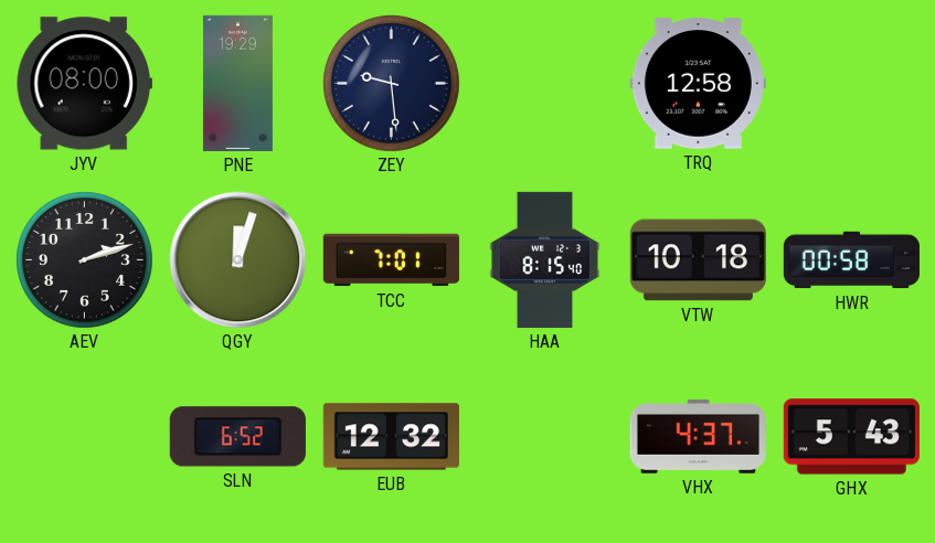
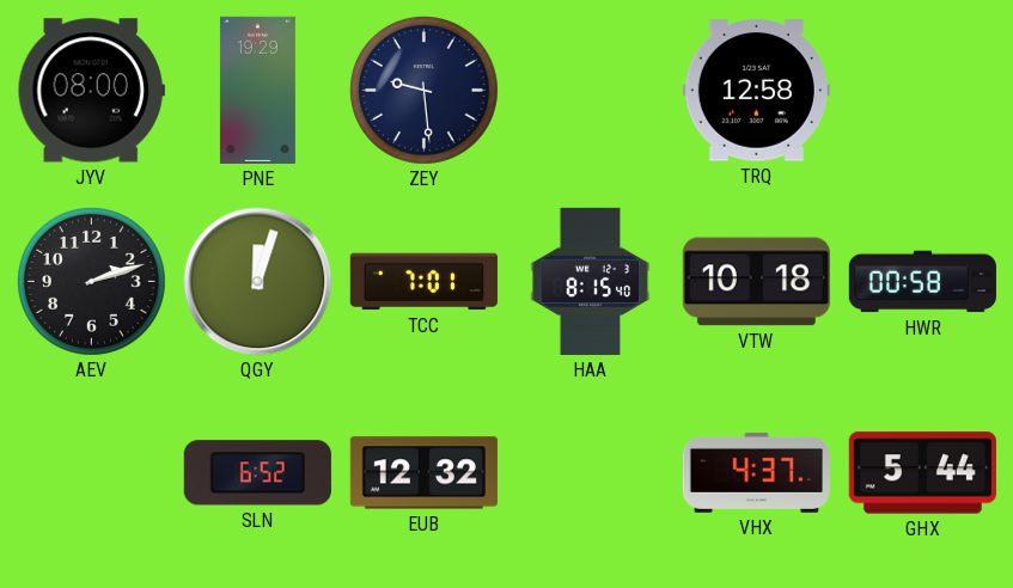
GHX: 5:43 -> 5:44
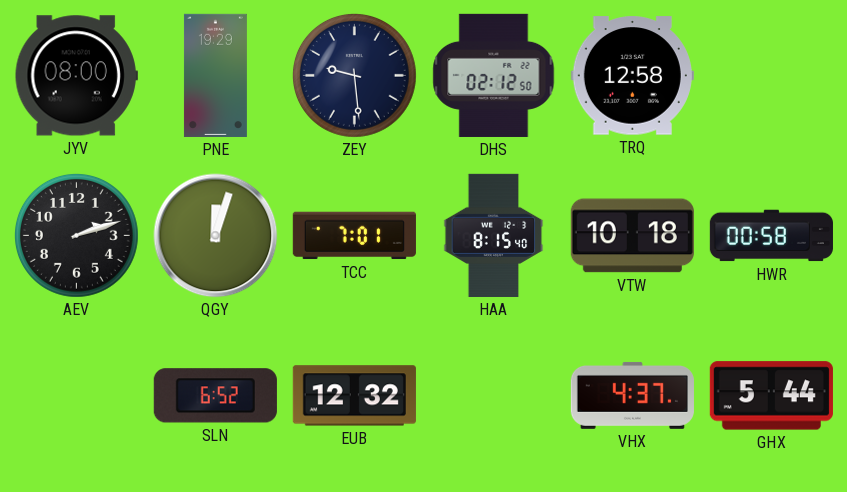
DHS: none -> 02:12
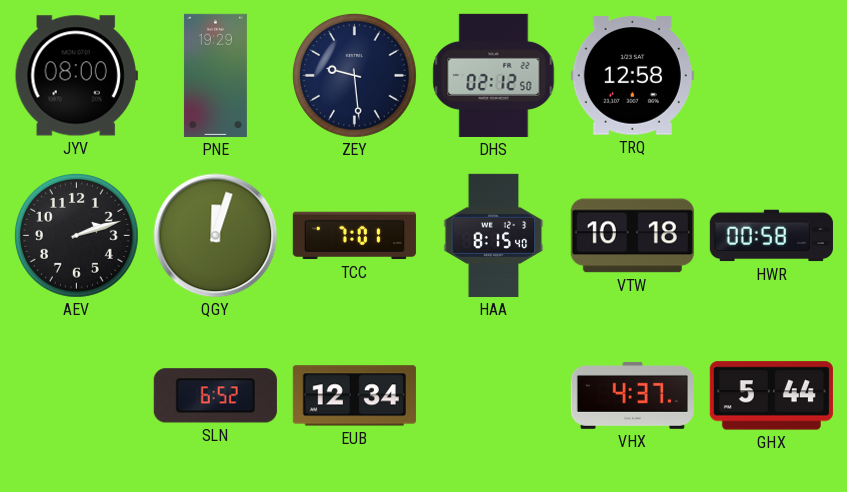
EUB: 12:32 -> 12:34
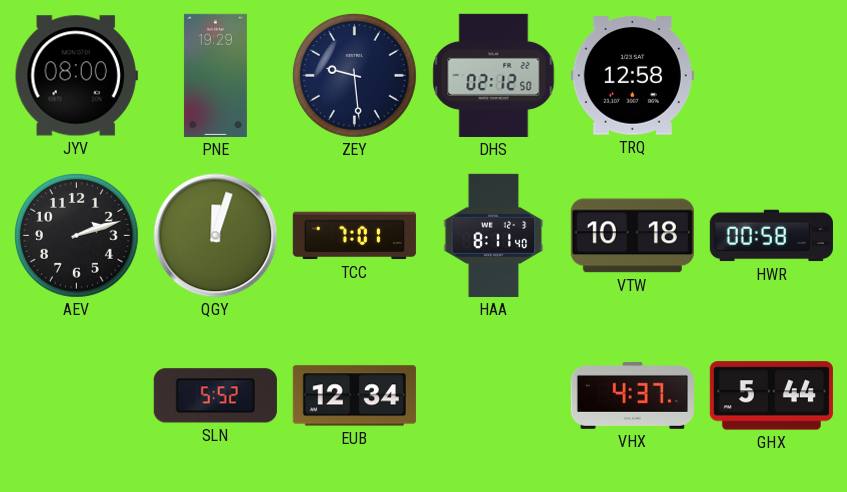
HAA: 8:15 -> 8:11
SLN: 6:52 -> 5:52
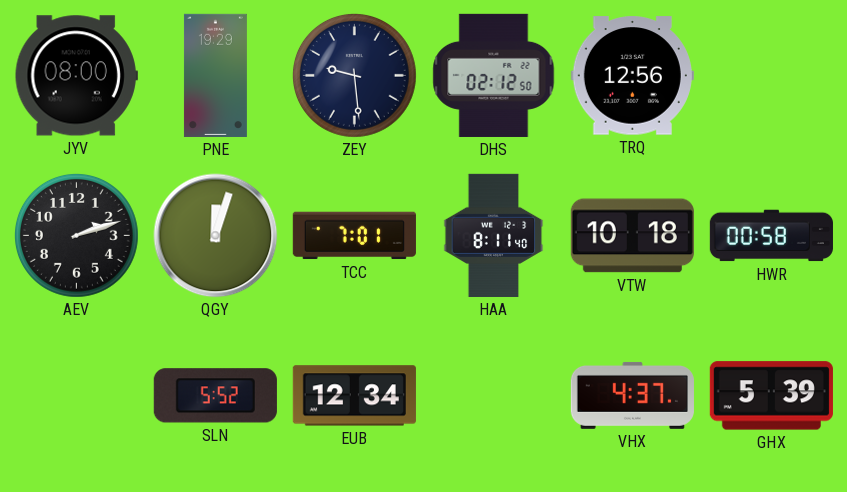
TRQ: 12:58 -> 12:56
GHX: 5:44 -> 5:39
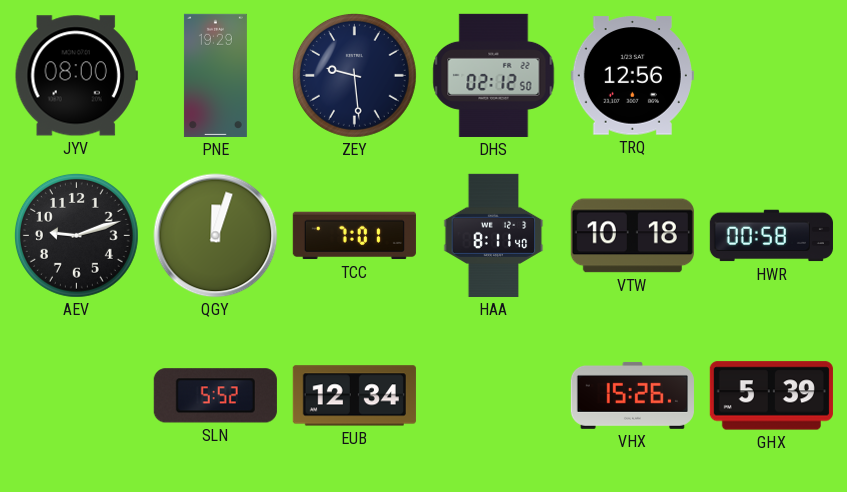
AEV: 2:12 -> 9:12
VHX: 4:37 -> 15:26
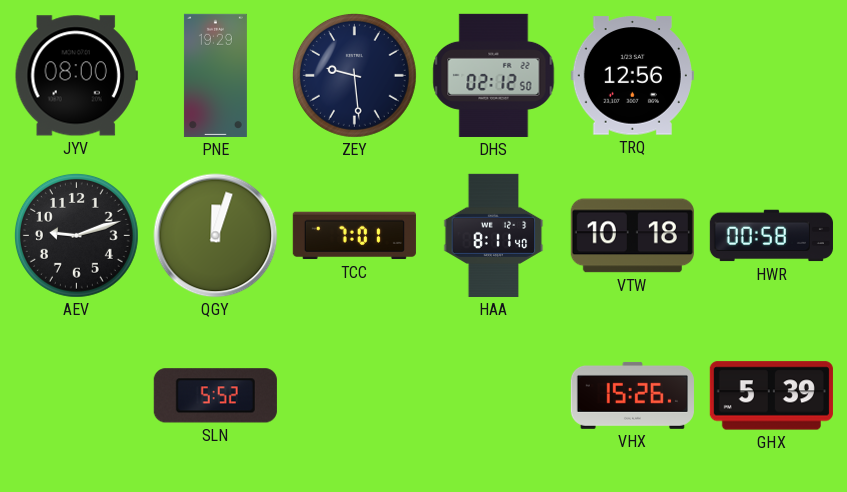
EUB: 12:34 -> none
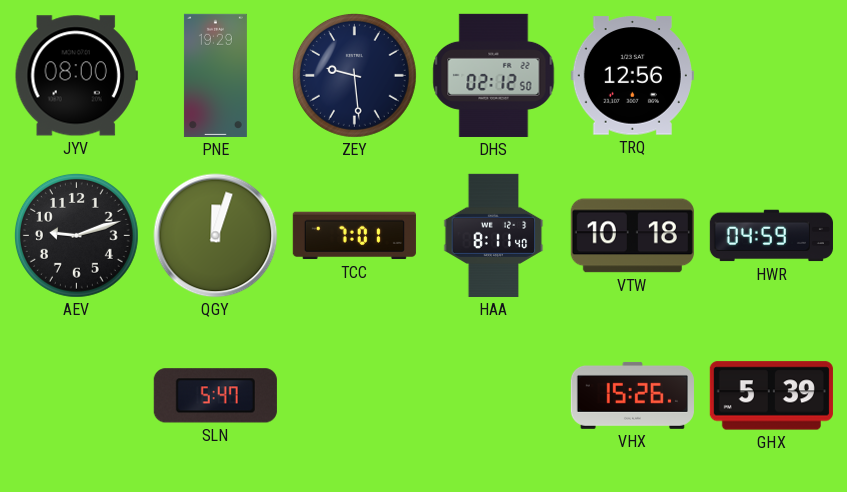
HWR: 00:58 -> 04:59
SLN: 5:52 -> 5:47
